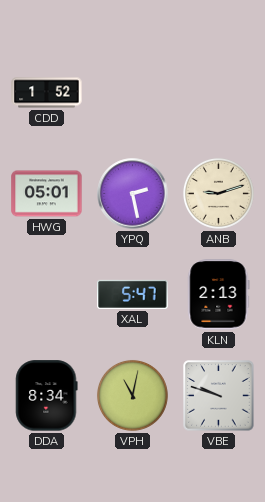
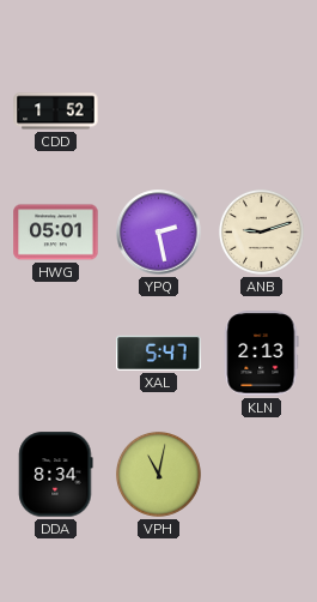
VBE: 9:48 -> none
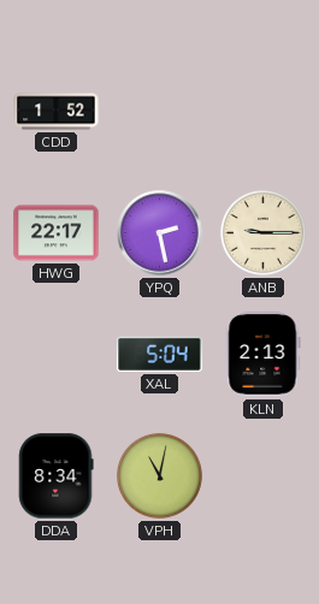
HWG: 05:01 -> 22:17
ANB: 9:12 -> 9:15
XAL: 5:47 -> 5:04
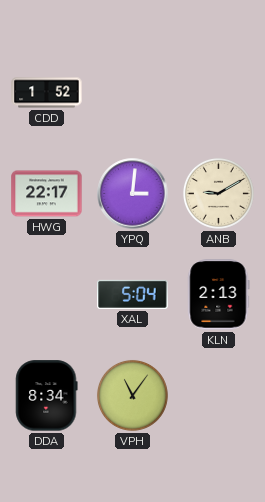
YPQ: 2:28 -> 3:01
ANB: 9:15 -> 9:10
VPH: 11:02 -> 11:06
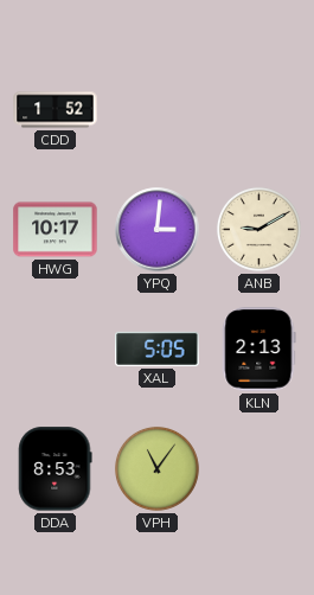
HWG: 22:17 -> 10:17
XAL: 5:04 -> 5:05
DDA: 8:34 -> 8:53
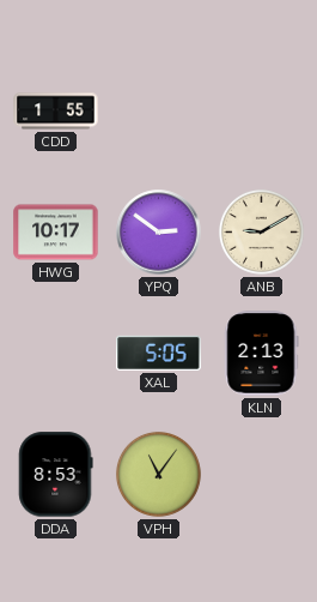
CDD: 1:52 -> 1:55
YPQ: 3:01 -> 2:51
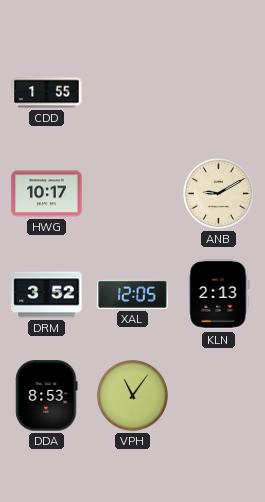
YPQ: 2:51 -> none
DRM: none -> 3:52
XAL: 5:05 -> 12:05
